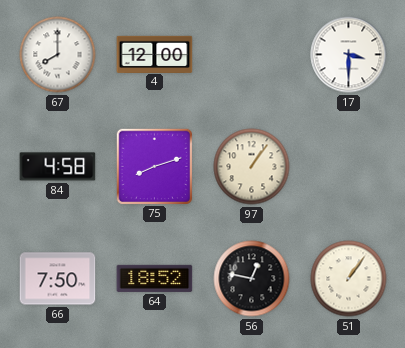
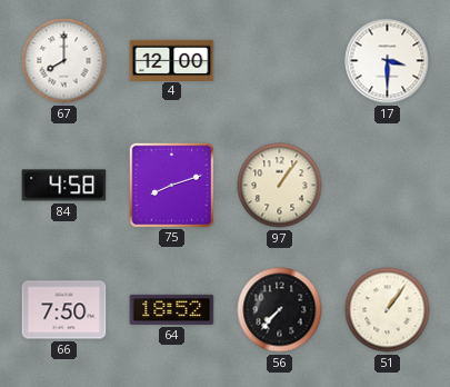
56: 12:47 -> 7:37
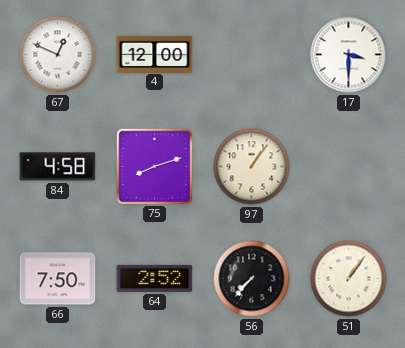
67: 8:00 -> 12:49
64: 18:52 -> 2:52
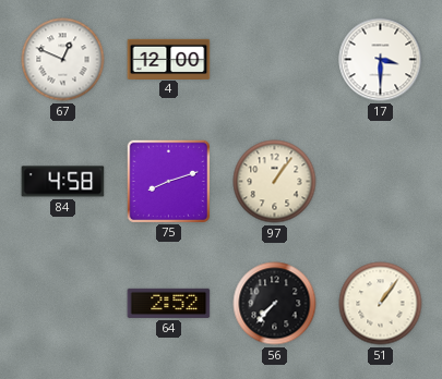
66: 7:50 -> none
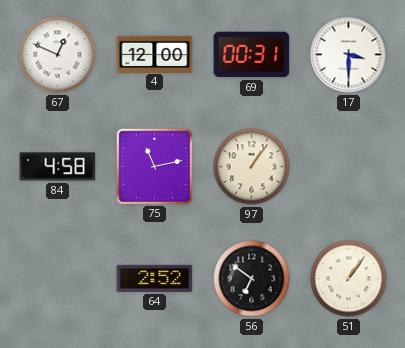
69: none -> 00:31
75: 8:12 -> 11:13
56: 7:37 -> 6:51
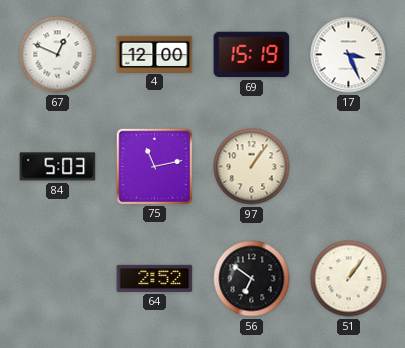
69: 00:31 -> 15:19
17: 3:30 -> 3:26
84: 4:58 -> 5:03
